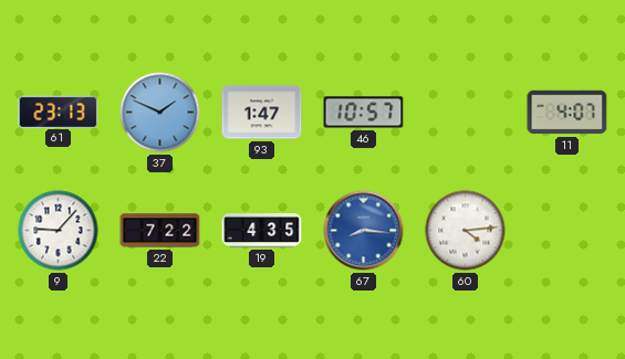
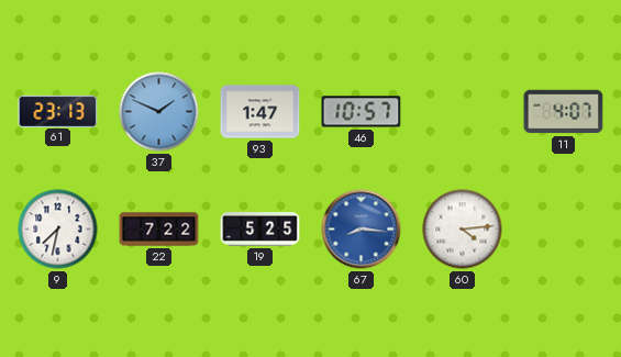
9: 9:07 -> 7:32
19: 4:35 -> 5:25
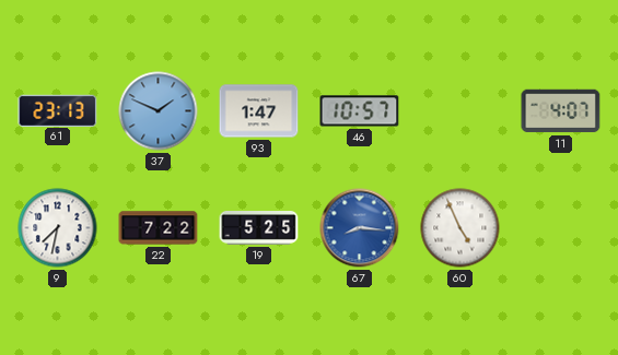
60: 4:14 -> 4:56
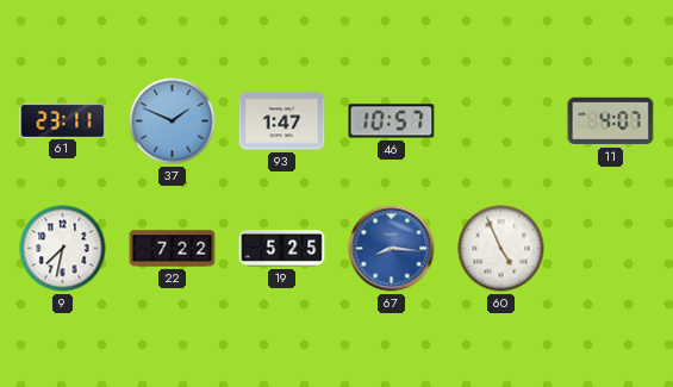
61: 23:13 -> 23:11
